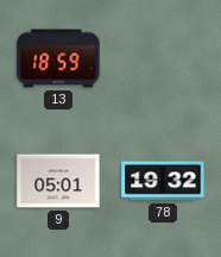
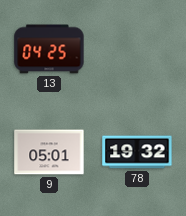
13: 18:59 -> 04:25
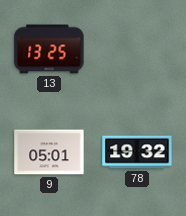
13: 04:25 -> 13:25
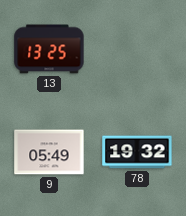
9: 05:01 -> 05:49
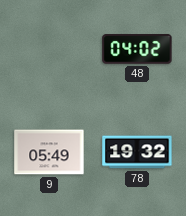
13: 13:25 -> none
48: none -> 04:02
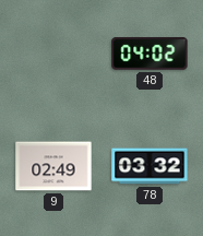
9: 05:49 -> 02:49
78: 19:32 -> 03:32
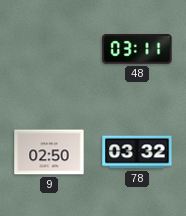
48: 04:02 -> 03:11
9: 02:49 -> 02:50
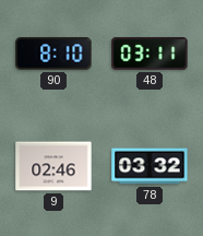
90: none -> 8:10
9: 02:50 -> 02:46
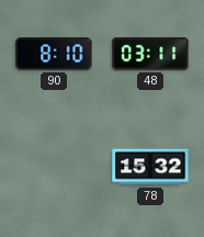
9: 02:46 -> none
78: 03:32 -> 15:32
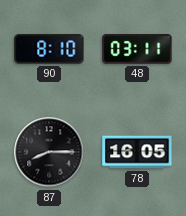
87: none -> 8:15
78: 15:32 -> 16:05
